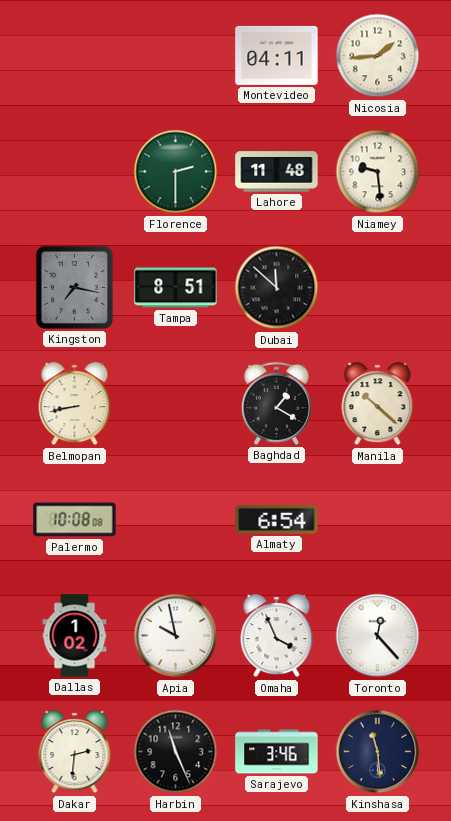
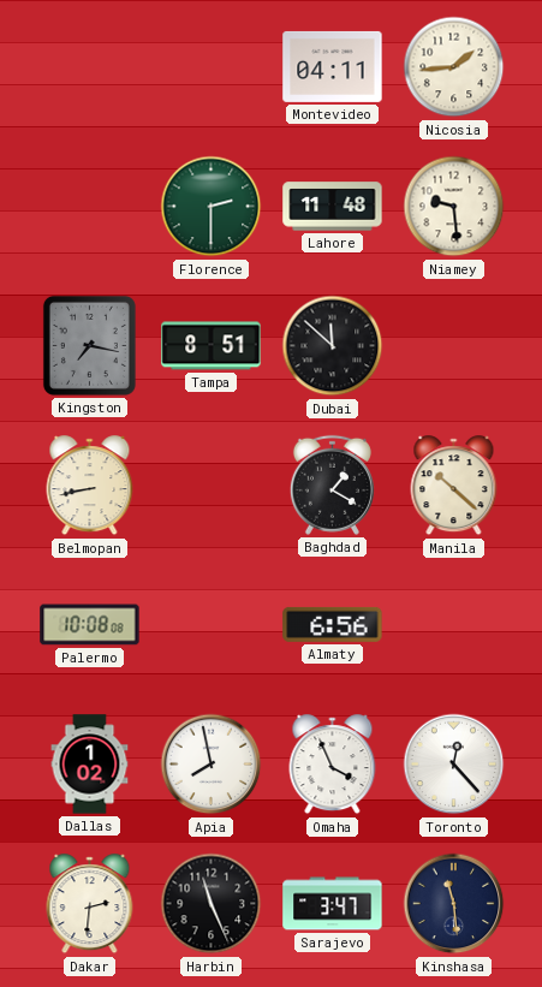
Almaty: 6:54 -> 6:56
Apia: 9:58 -> 7:58
Sarajevo: 3:46 -> 3:47
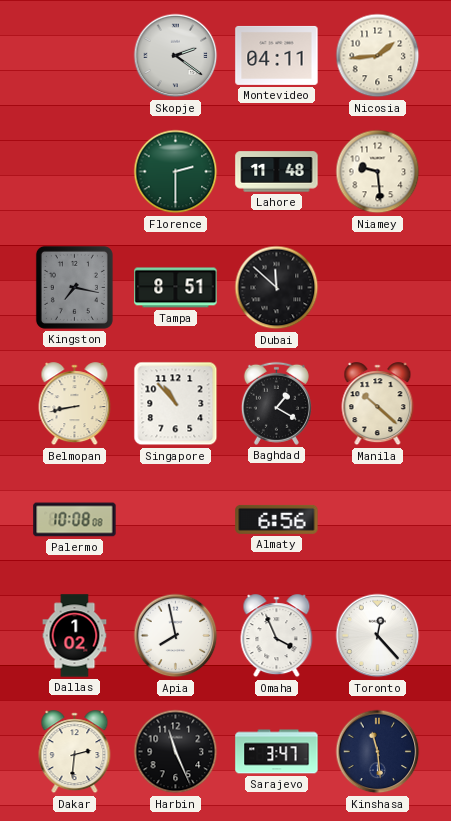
Skopje: none -> 2:21
Singapore: none -> 10:53
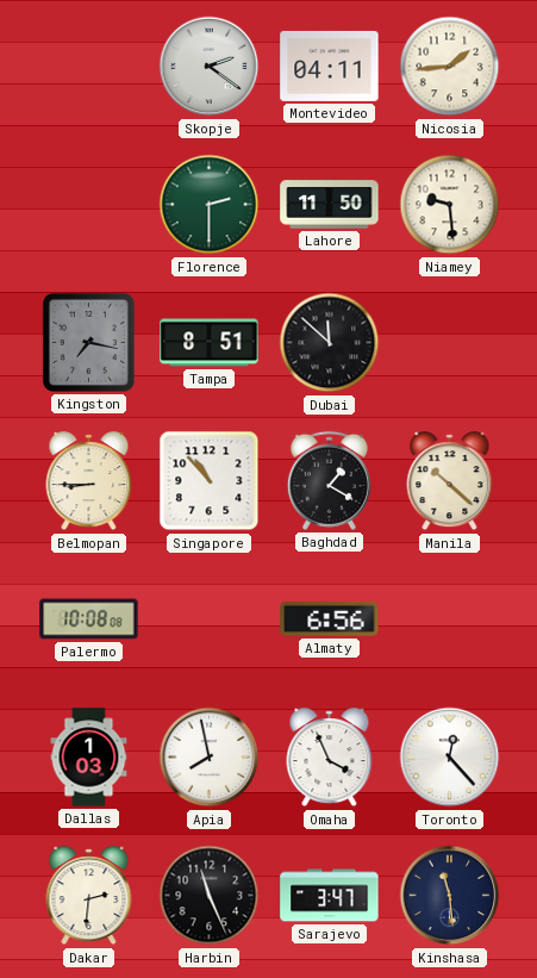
Lahore: 11:48 -> 11:50
Belmopan: 8:43 -> 8:45
Dallas: 1:02 -> 1:03
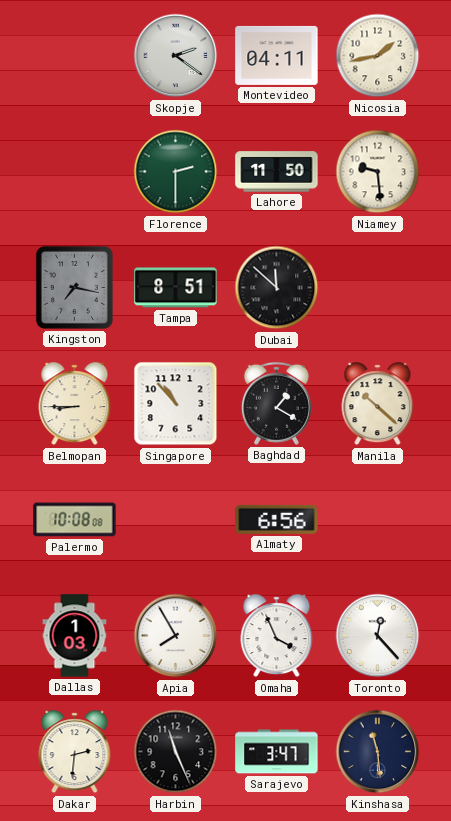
Nicosia: 1:44 -> 1:43
Apia: 7:58 -> 7:55
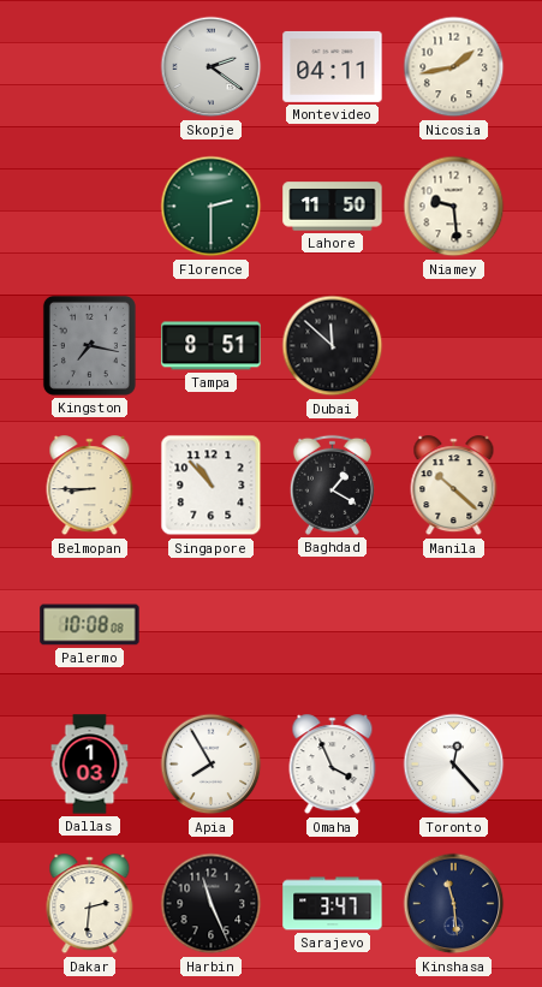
Almaty: 6:56 -> none
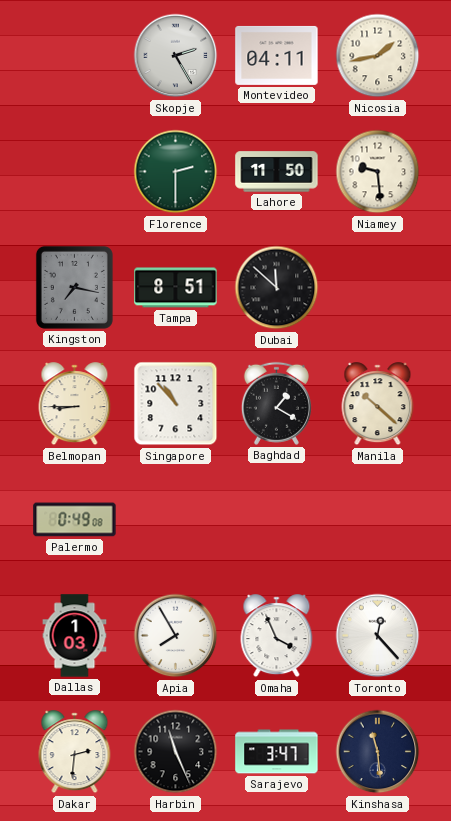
Skopje: 2:21 -> 2:25
Palermo: 10:08 -> 0:49
